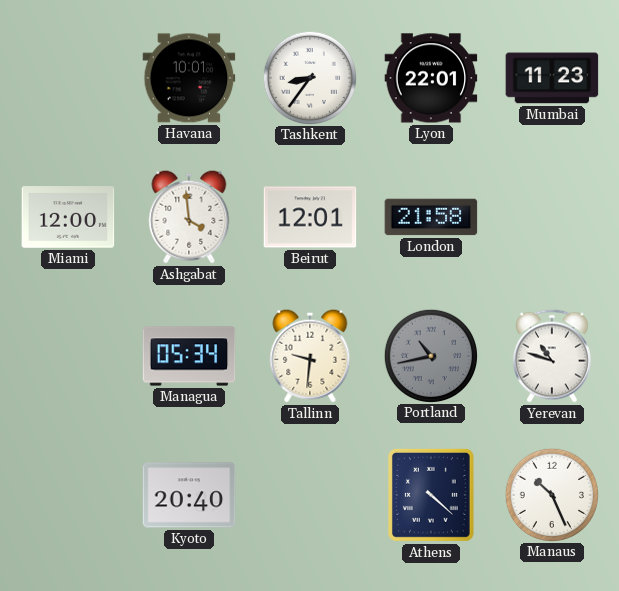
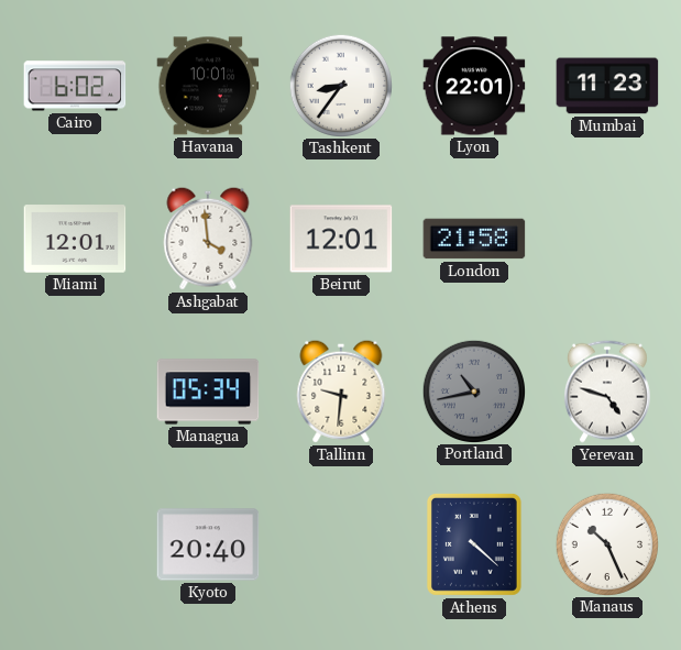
Cairo: none -> 6:02
Miami: 12:00 -> 12:01
Yerevan: 10:48 -> 4:48
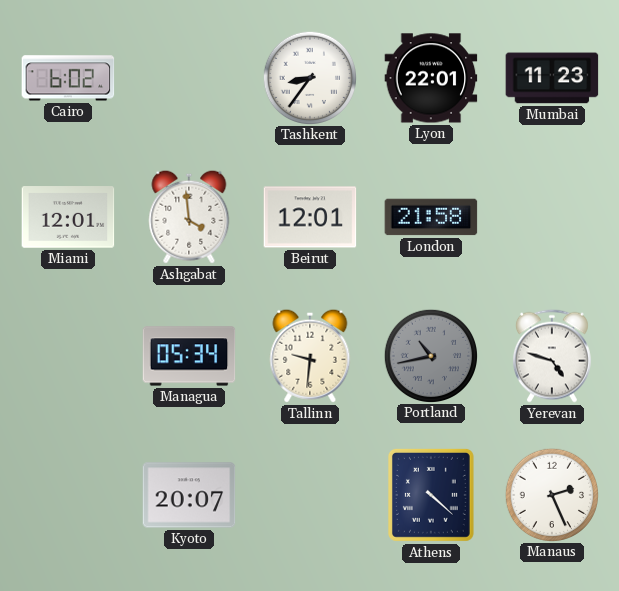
Havana: 10:01 -> none
Kyoto: 20:40 -> 20:07
Manaus: 10:26 -> 2:26
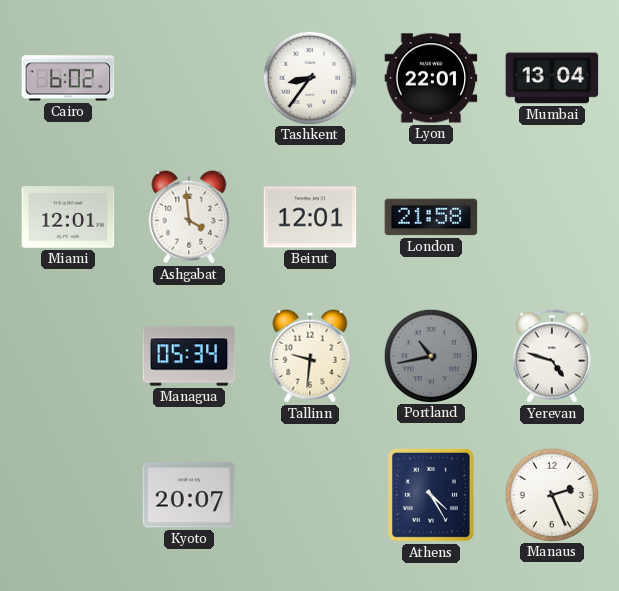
Mumbai: 11:23 -> 13:04
Athens: 4:22 -> 4:25
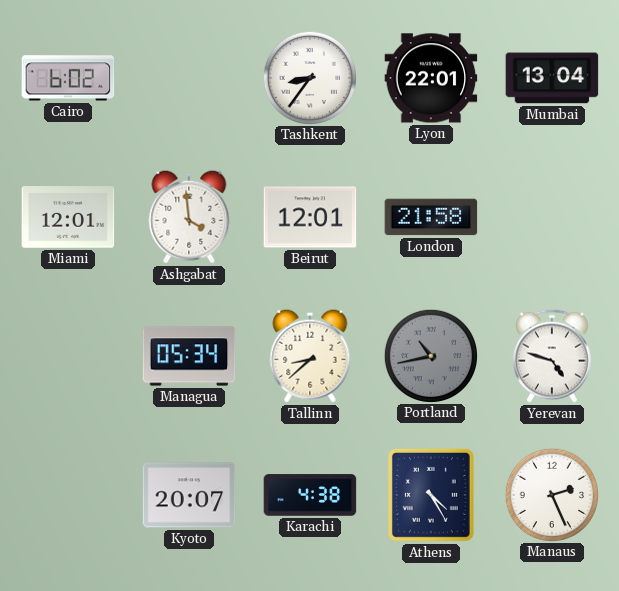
Tallinn: 9:31 -> 8:38
Karachi: none -> 4:38
